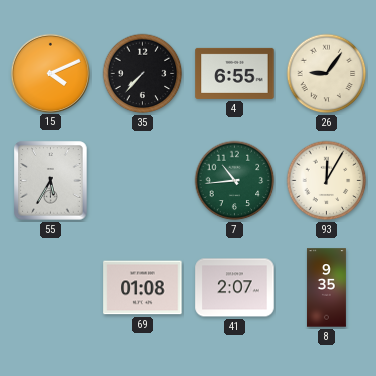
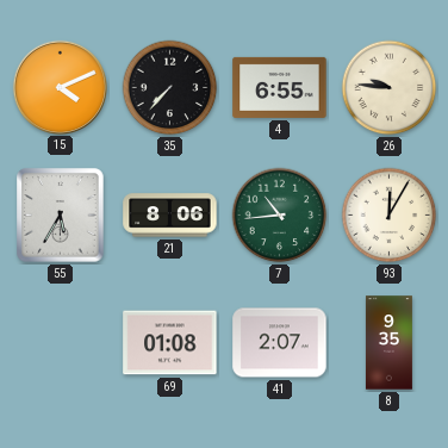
26: 9:06 -> 9:46
21: none -> 8:06
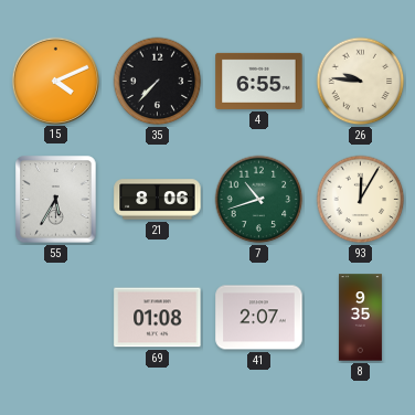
7: 10:44 -> 10:42
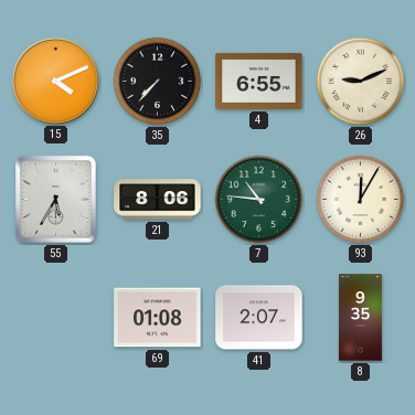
26: 9:46 -> 9:11
7: 10:42 -> 10:46
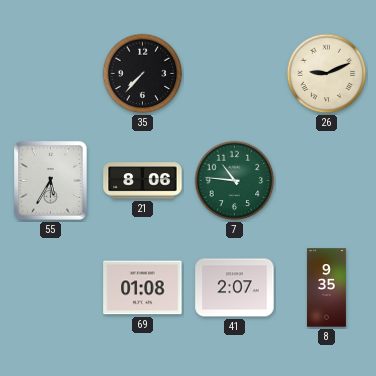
15: 4:11 -> none
4: 6:55 -> none
93: 12:05 -> none
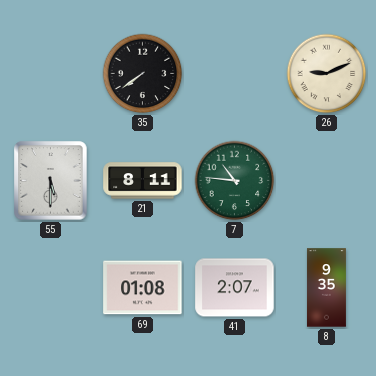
35: 7:37 -> 7:39
55: 5:35 -> 5:30
21: 8:06 -> 8:11
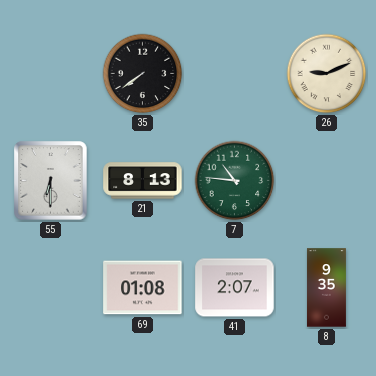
55: 5:30 -> 6:30
21: 8:11 -> 8:13
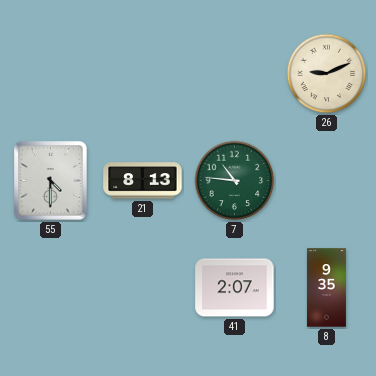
35: 7:39 -> none
55: 6:30 -> 4:30
69: 01:08 -> none
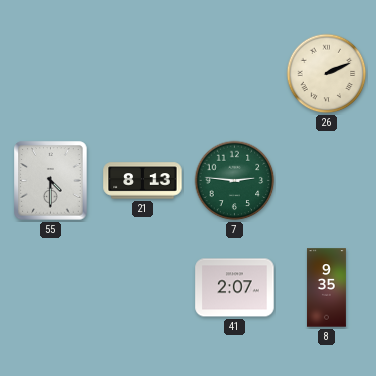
26: 9:11 -> 2:11
7: 10:46 -> 2:46
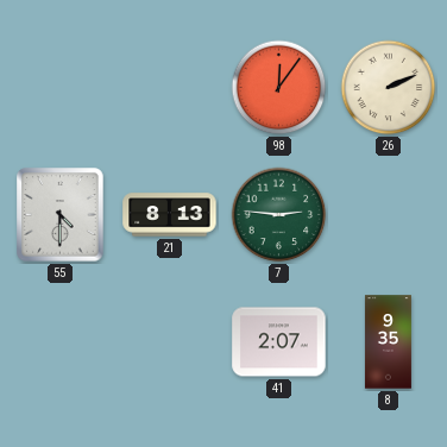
98: none -> 12:06
